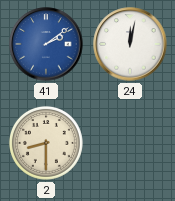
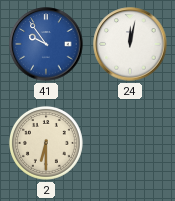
41: 2:09 -> 9:54
2: 8:30 -> 6:30
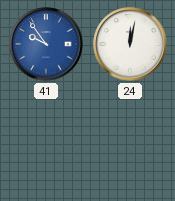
2: 6:30 -> none
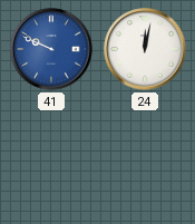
41: 9:54 -> 9:49
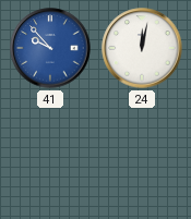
41: 9:49 -> 9:53
